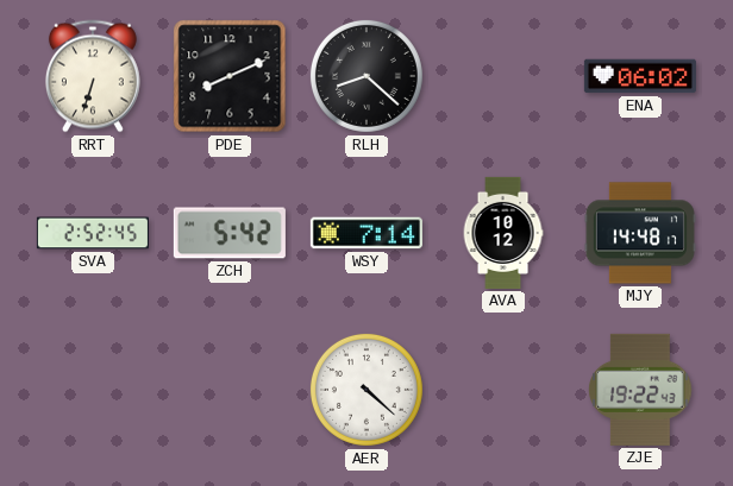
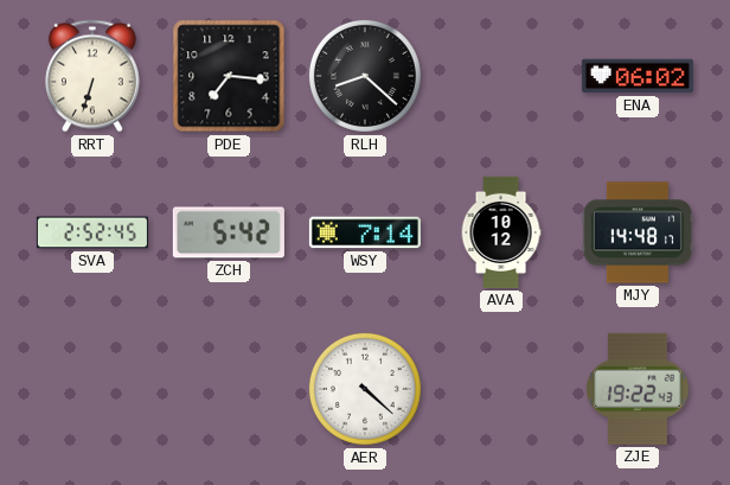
PDE: 8:11 -> 7:16
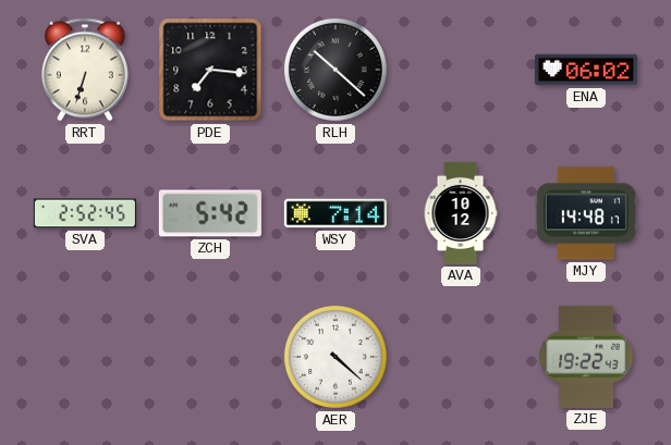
RLH: 8:22 -> 10:22
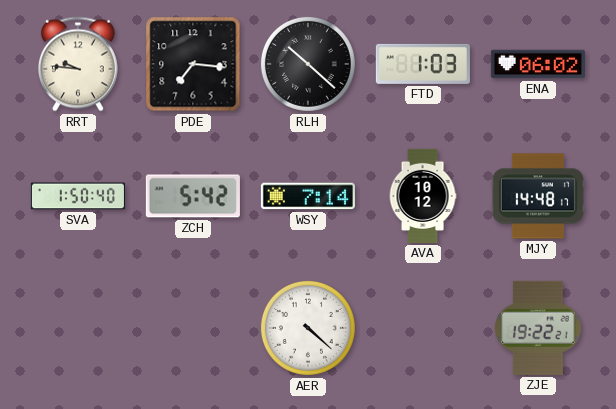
RRT: 6:33 -> 9:46
FTD: none -> 1:03
SVA: 2:52 -> 1:50
ZJE: 19:22:43 -> 19:22:21
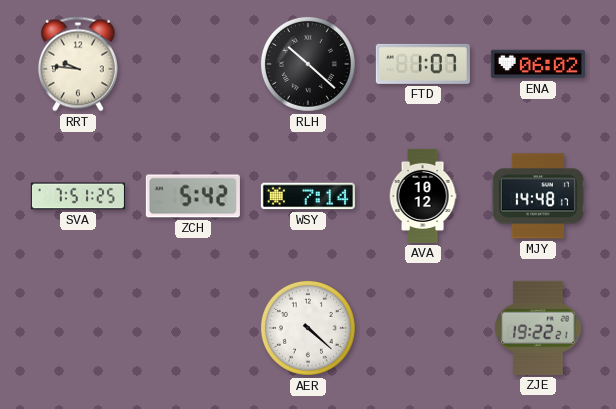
PDE: 7:16 -> none
FTD: 1:03 -> 1:07
SVA: 1:50 -> 7:51
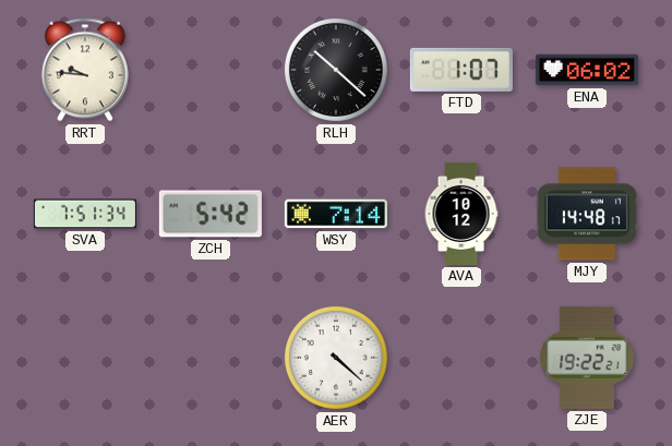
SVA: 7:51:25 -> 7:51:34
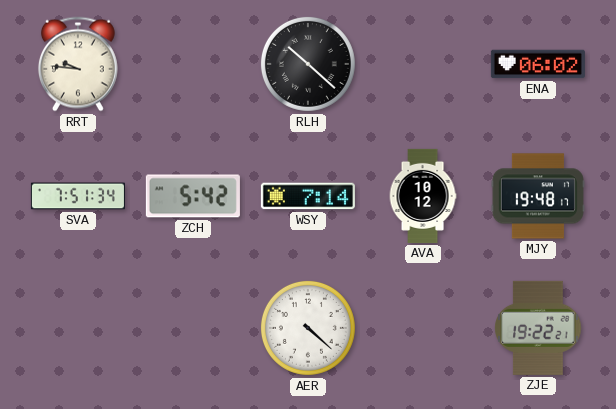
FTD: 1:07 -> none
MJY: 14:48 -> 19:48
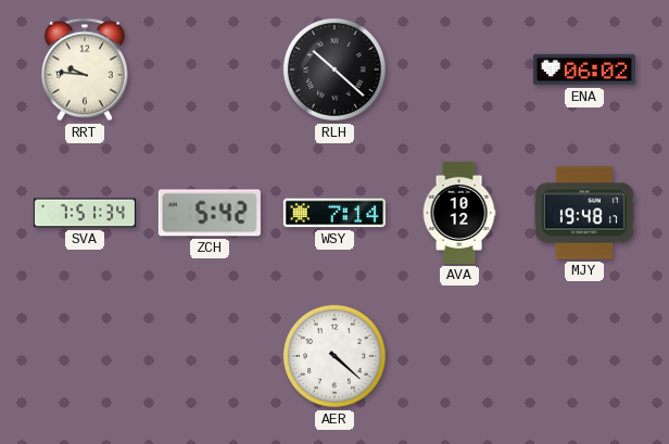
ZJE: 19:22 -> none
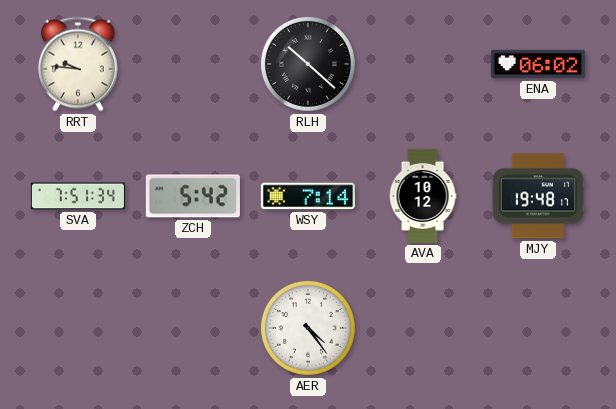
AER: 4:22 -> 4:24
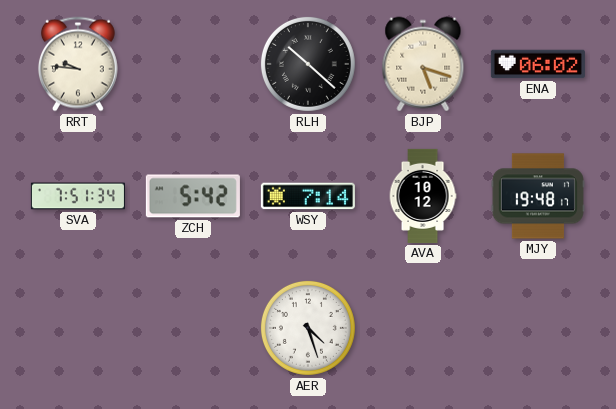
BJP: none -> 5:18
AER: 4:24 -> 4:27
